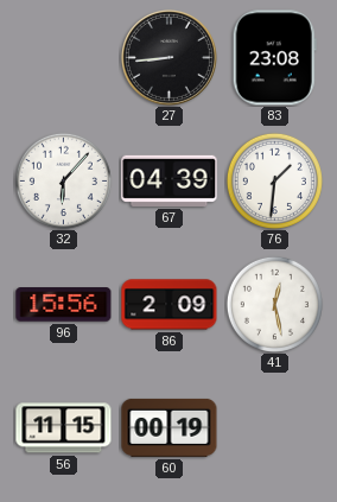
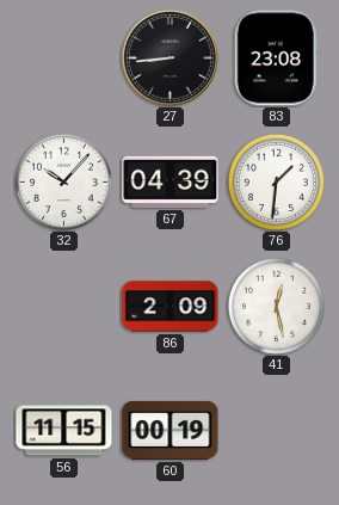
32: 6:07 -> 10:07
96: 15:56 -> none
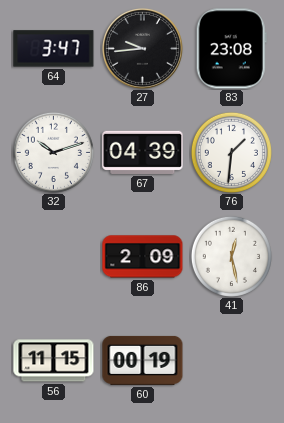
64: none -> 3:47
27: 8:44 -> 9:44
32: 10:07 -> 10:12
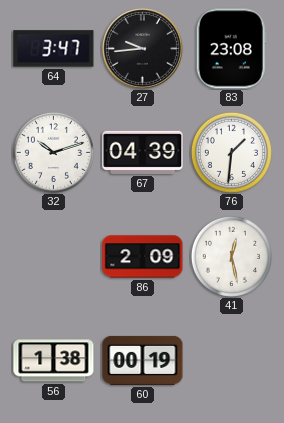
56: 11:15 -> 1:38
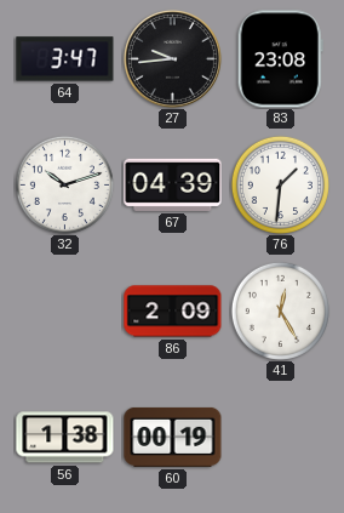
41: 12:28 -> 12:25
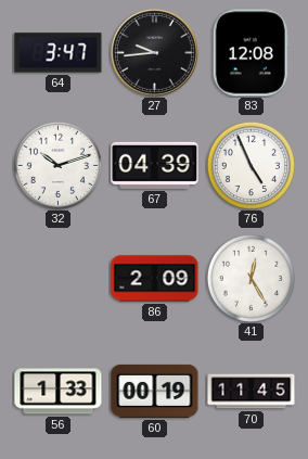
83: 23:08 -> 12:08
76: 1:31 -> 4:56
56: 1:38 -> 1:33
70: none -> 11:45
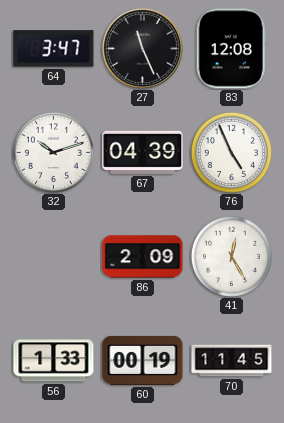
27: 9:44 -> 11:26
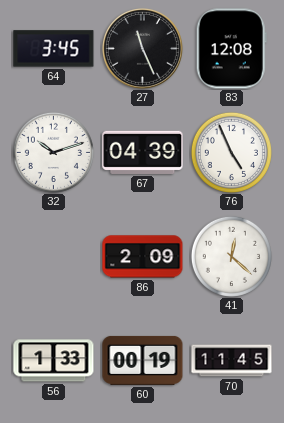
64: 3:47 -> 3:45
41: 12:25 -> 12:22
